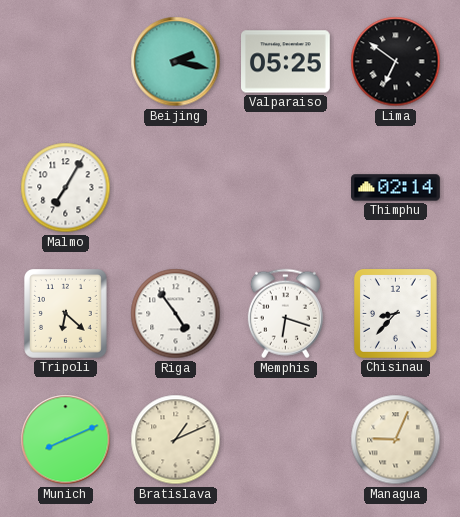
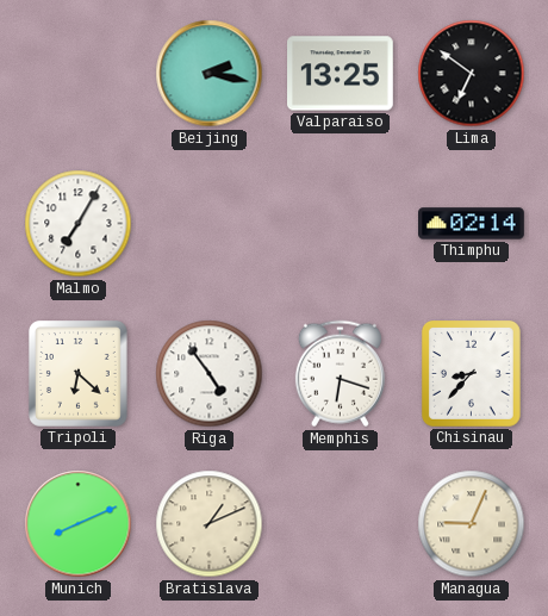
Valparaiso: 05:25 -> 13:25
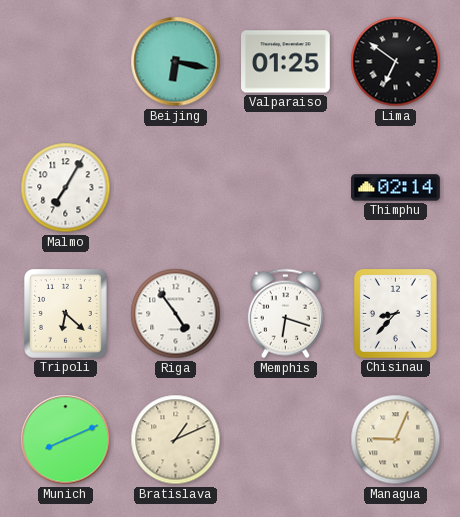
Beijing: 2:17 -> 6:17
Valparaiso: 13:25 -> 01:25
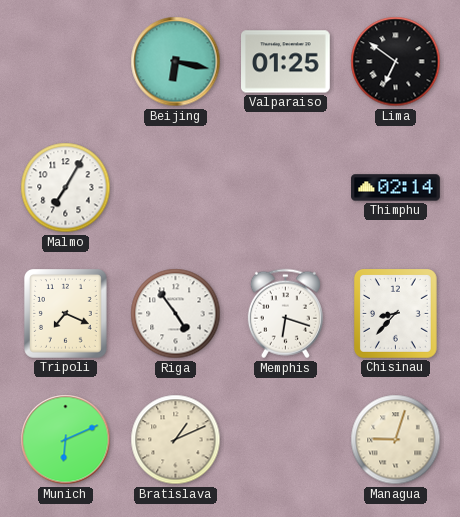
Tripoli: 6:22 -> 7:19
Munich: 8:11 -> 6:11
Managua: 9:04 -> 9:03
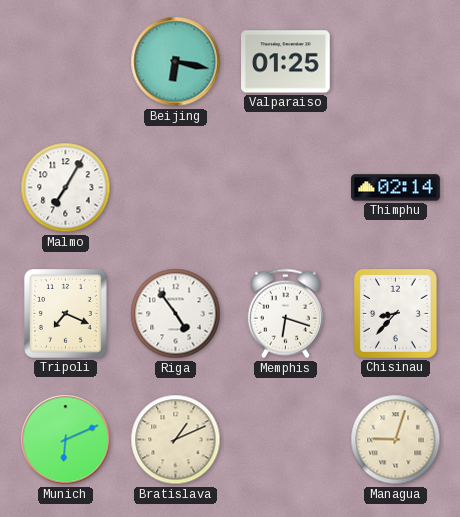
Lima: 6:51 -> none
